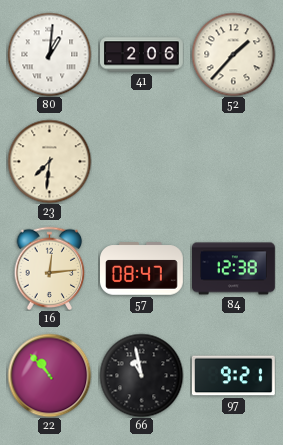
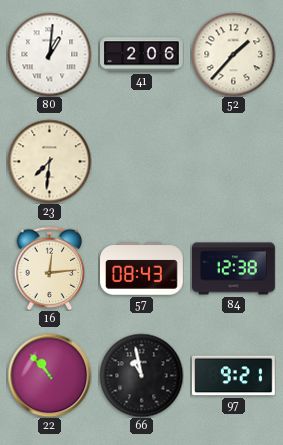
57: 08:47 -> 08:43
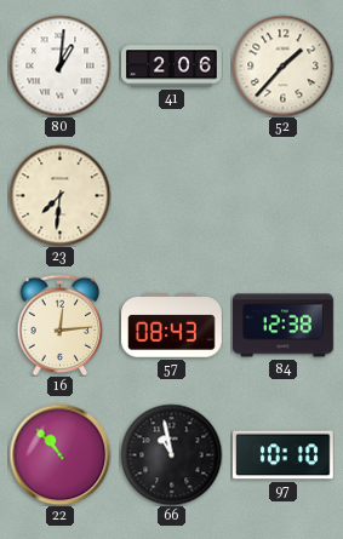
97: 9:21 -> 10:10
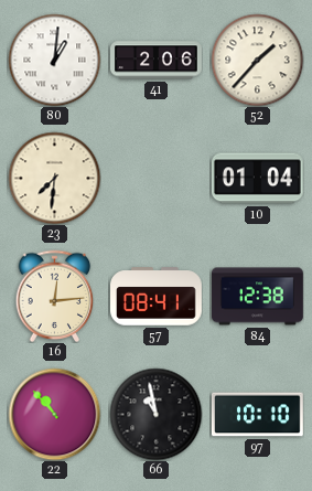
10: none -> 01:04
57: 08:43 -> 08:41
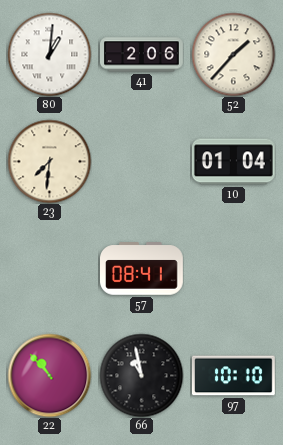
16: 12:14 -> none
84: 12:38 -> none
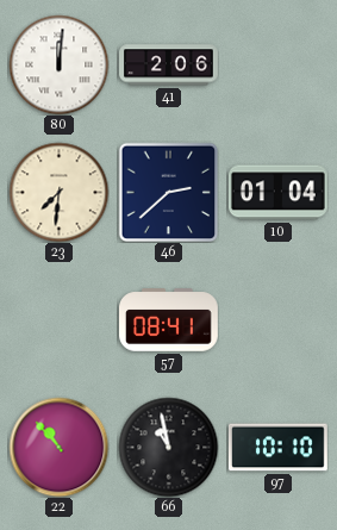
80: 1:01 -> 12:01
52: 1:37 -> none
46: none -> 2:38
